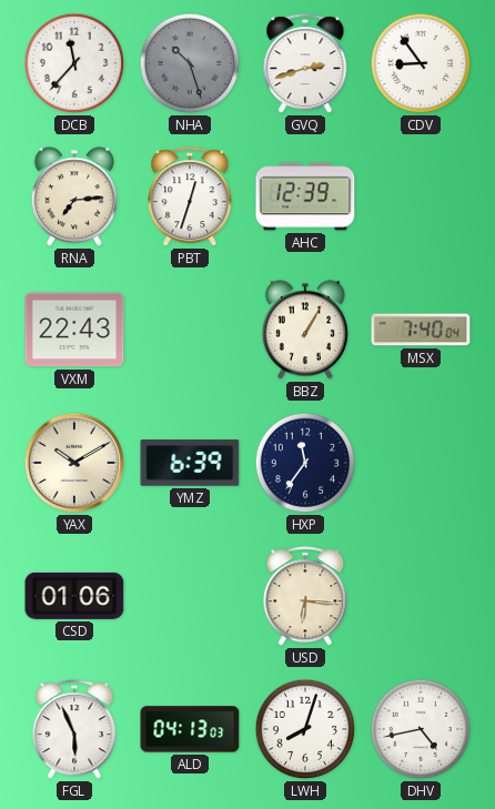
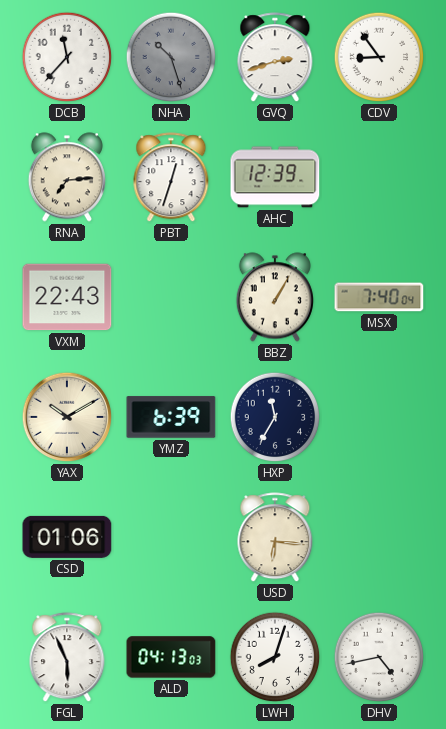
HXP: 11:36 -> 11:35
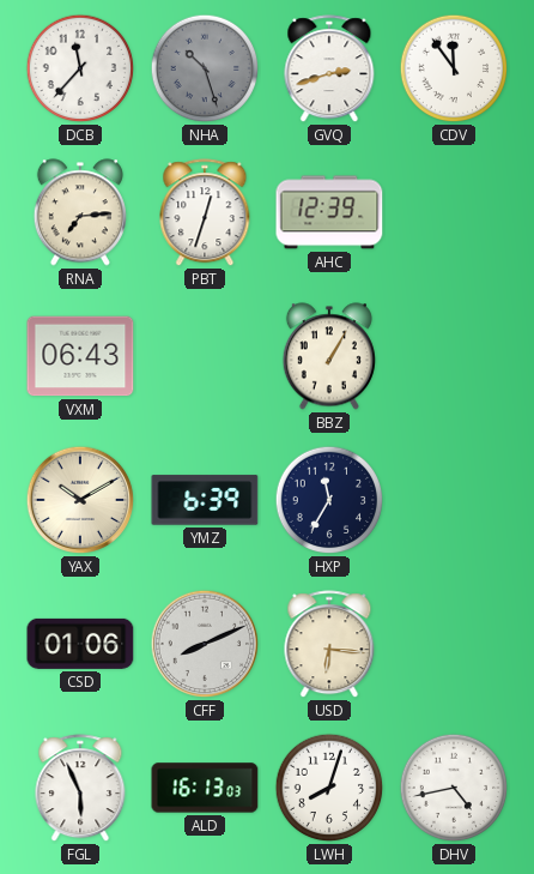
CDV: 8:54 -> 11:54
VXM: 22:43 -> 06:43
MSX: 7:40 -> none
CFF: none -> 8:11
ALD: 04:13 -> 16:13
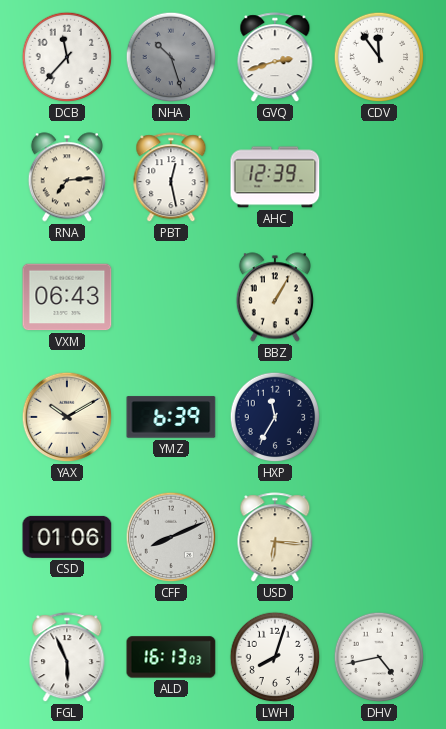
PBT: 12:33 -> 12:28
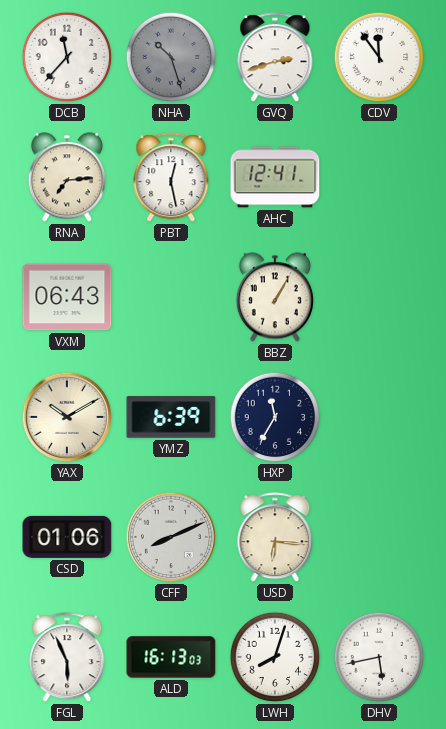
AHC: 12:39 -> 12:41
DHV: 4:43 -> 5:43
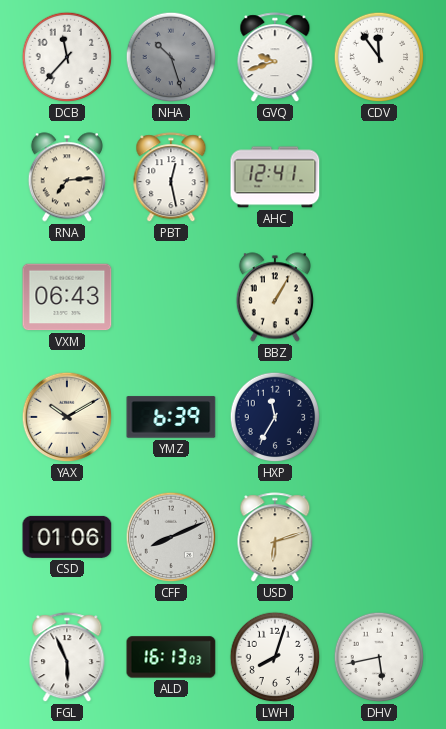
GVQ: 2:42 -> 9:42
USD: 6:16 -> 6:12
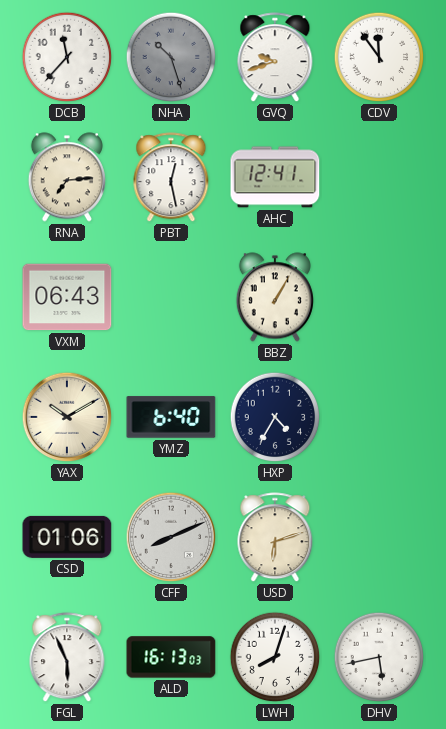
YMZ: 6:39 -> 6:40
HXP: 11:35 -> 4:35
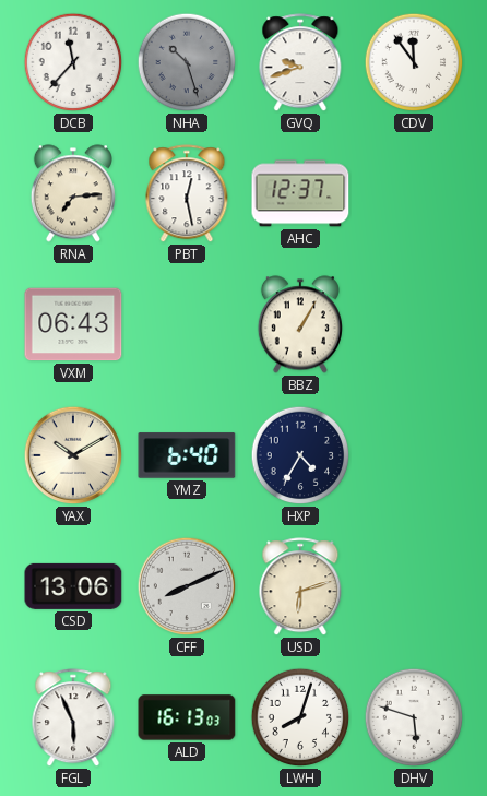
AHC: 12:41 -> 12:37
CSD: 01:06 -> 13:06
DHV: 5:43 -> 5:48
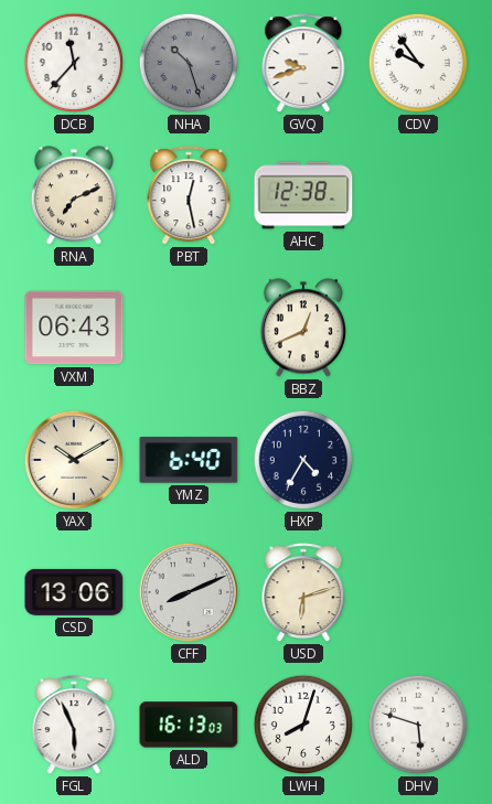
CDV: 11:54 -> 9:54
RNA: 7:14 -> 7:11
AHC: 12:37 -> 12:38
BBZ: 1:05 -> 12:41
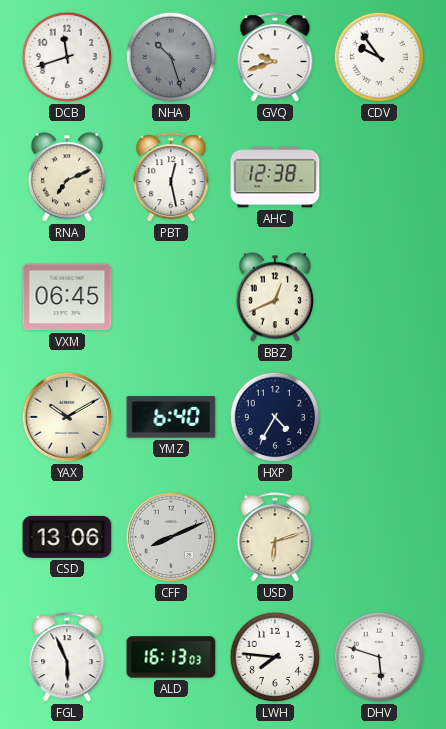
DCB: 11:37 -> 11:42
VXM: 06:43 -> 06:45
LWH: 8:03 -> 7:46
